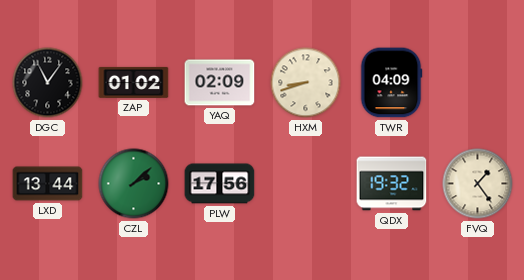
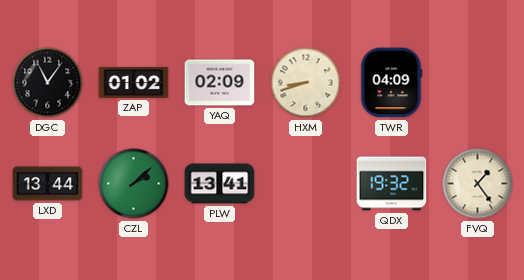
PLW: 17:56 -> 13:41
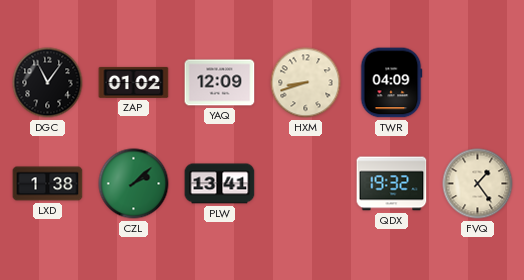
YAQ: 02:09 -> 12:09
LXD: 13:44 -> 1:38
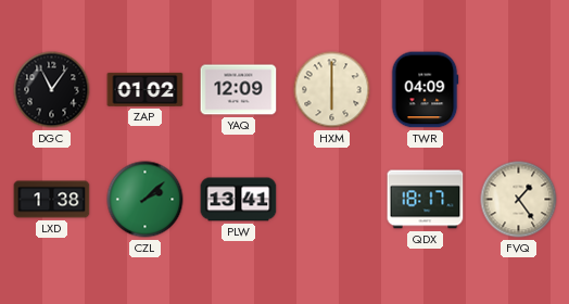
HXM: 8:42 -> 6:00
QDX: 19:32 -> 18:17
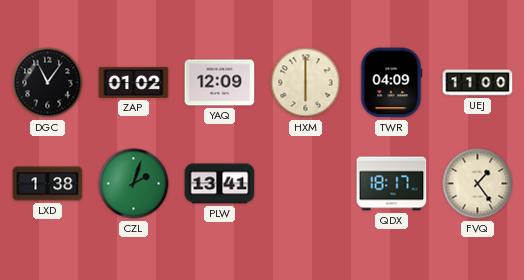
UEJ: none -> 11:00
CZL: 2:08 -> 2:03
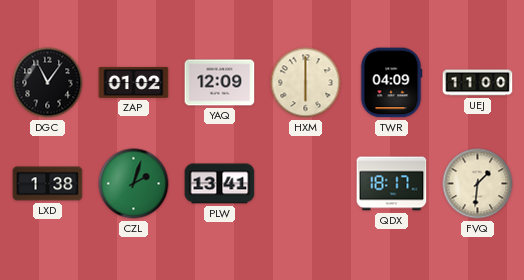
FVQ: 1:24 -> 1:31
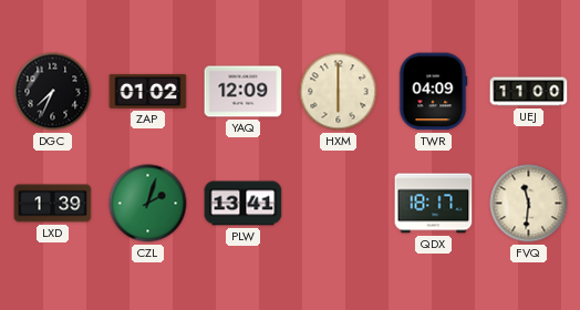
DGC: 11:06 -> 7:34
LXD: 1:38 -> 1:39
FVQ: 1:31 -> 11:31
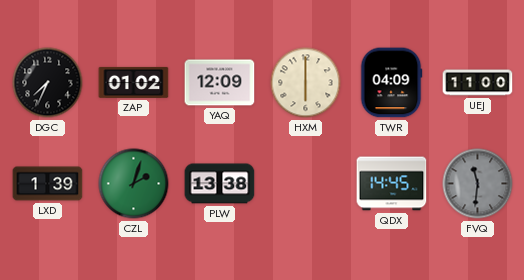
PLW: 13:41 -> 13:38
QDX: 18:17 -> 14:45
FVQ dial: cream -> grey
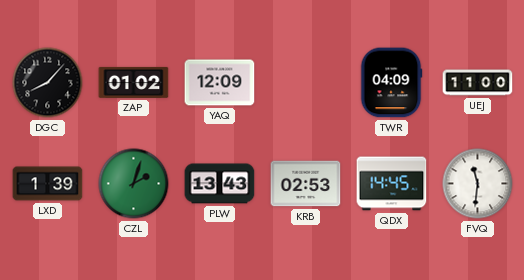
DGC: 7:34 -> 8:07
HXM: 6:00 -> none
PLW: 13:38 -> 13:43
KRB: none -> 02:53
FVQ dial: grey -> white
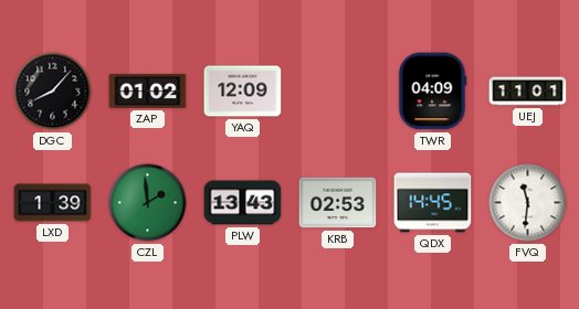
UEJ: 11:00 -> 11:01
CZL: 2:03 -> 1:59
